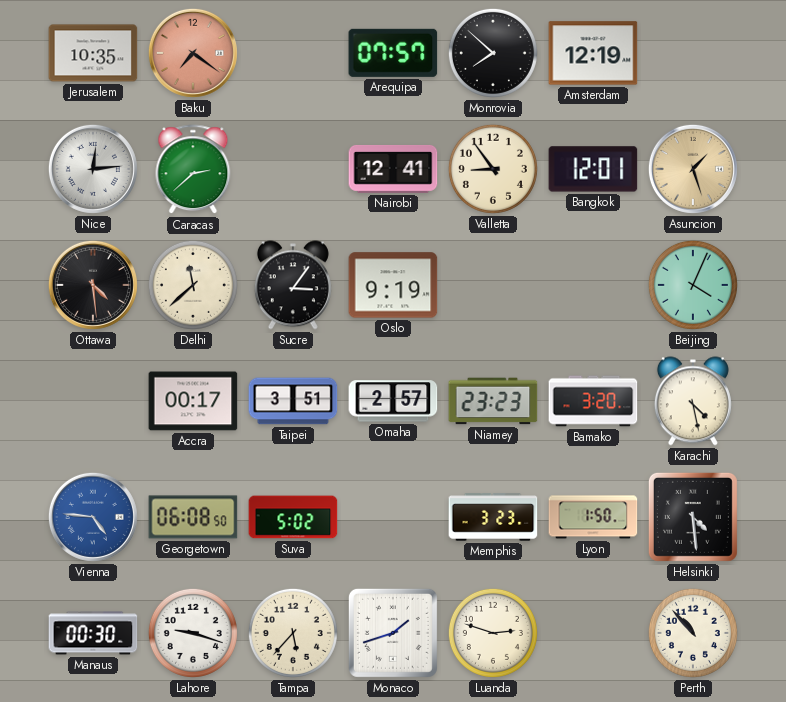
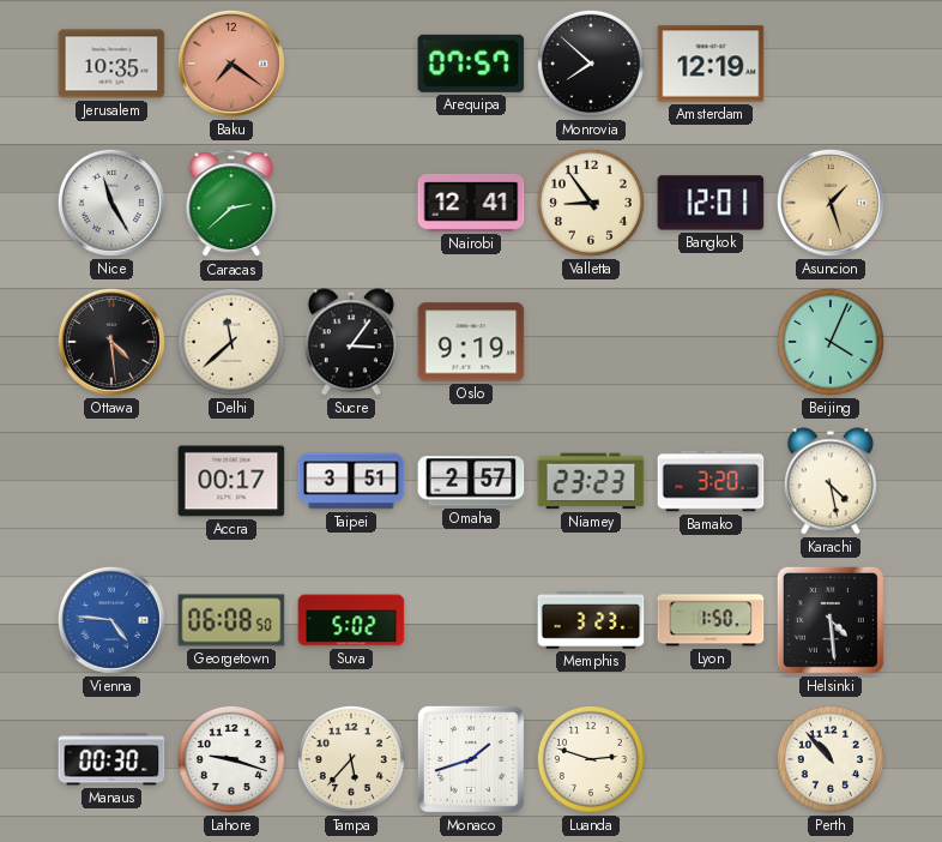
Nice: 12:14 -> 11:25
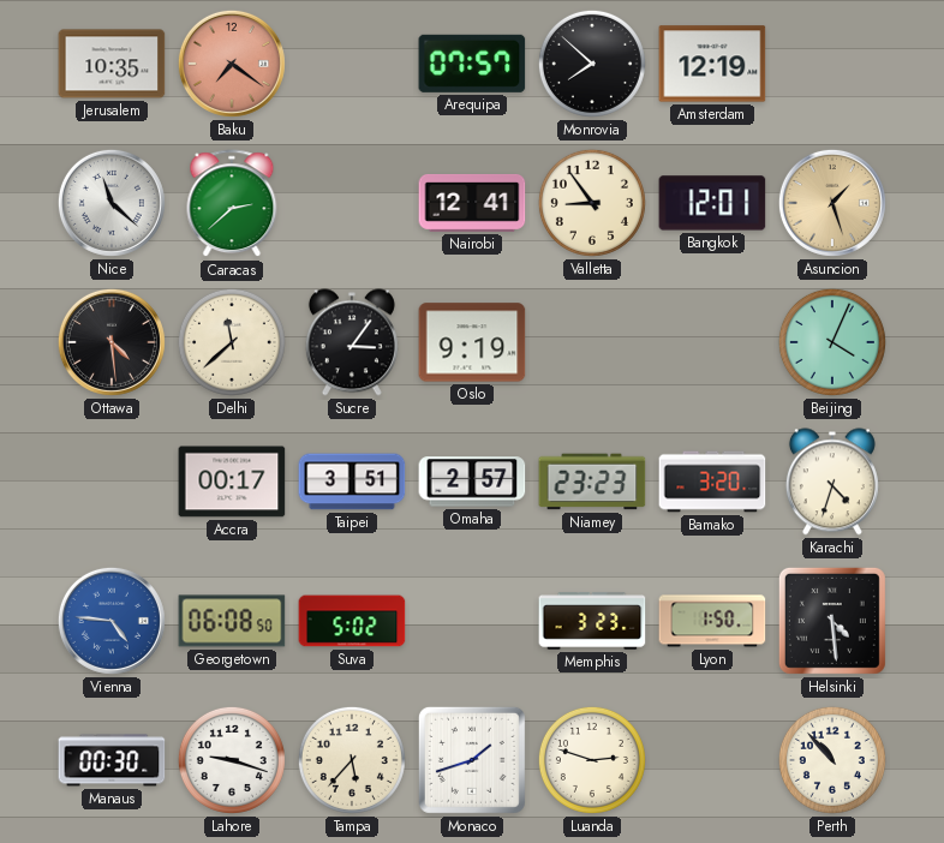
Nice: 11:25 -> 11:22
Karachi: 4:28 -> 4:33
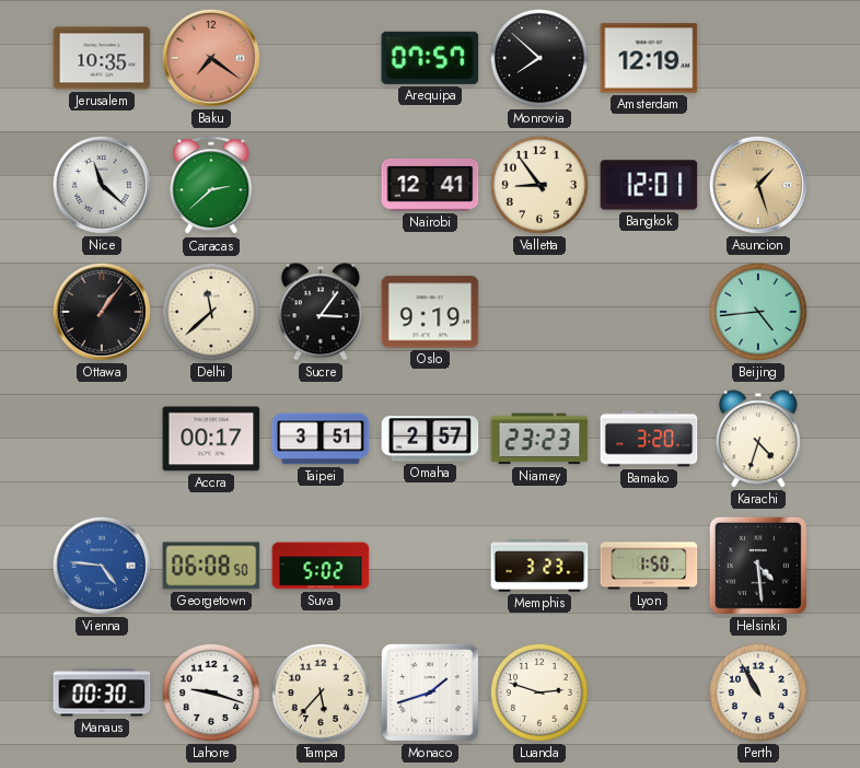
Ottawa: 4:29 -> 1:06
Beijing: 4:04 -> 4:44
Perth: 10:53 -> 10:55
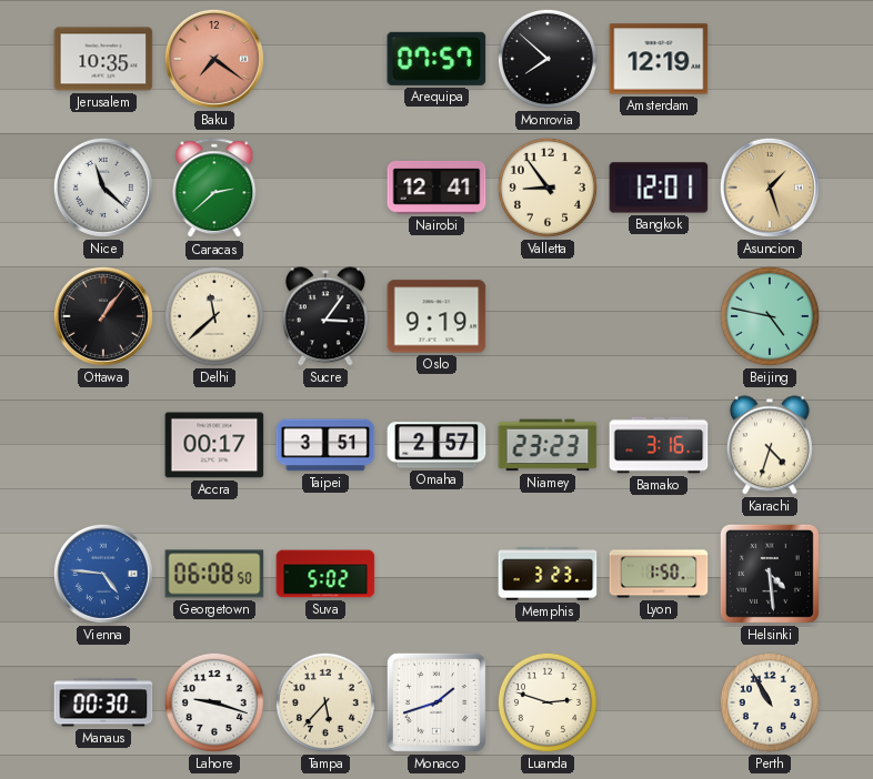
Beijing: 4:44 -> 4:47
Bamako: 3:20 -> 3:16
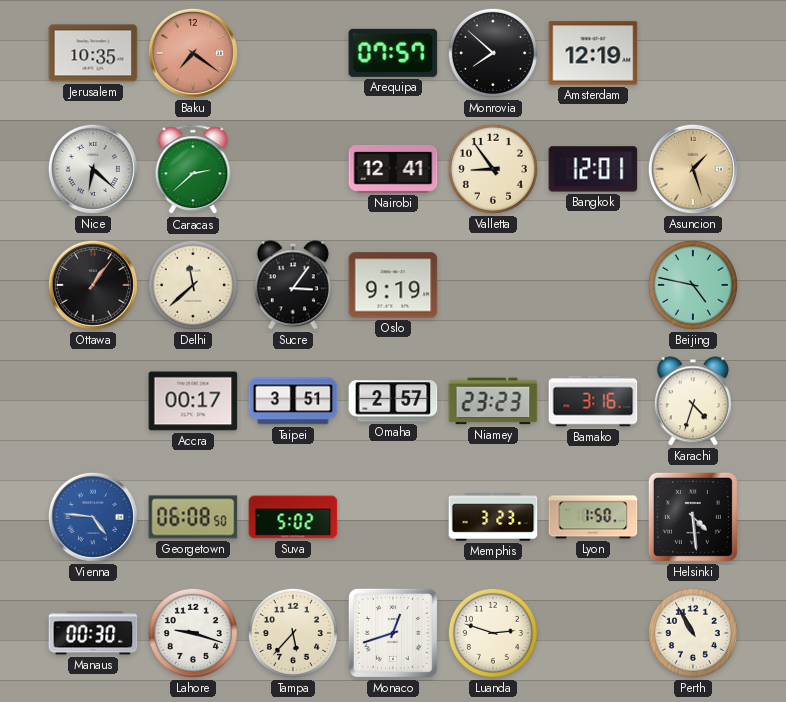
Nice: 11:22 -> 6:22
Monaco: 1:42 -> 12:42
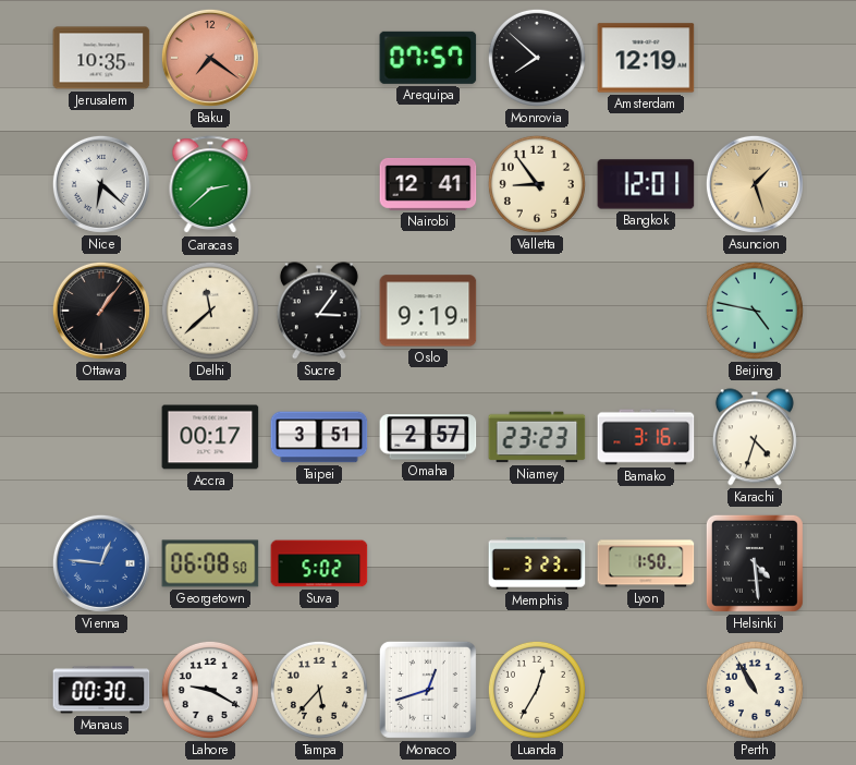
Vienna: 4:46 -> 12:46
Lahore: 9:18 -> 9:20
Luanda: 2:48 -> 12:35
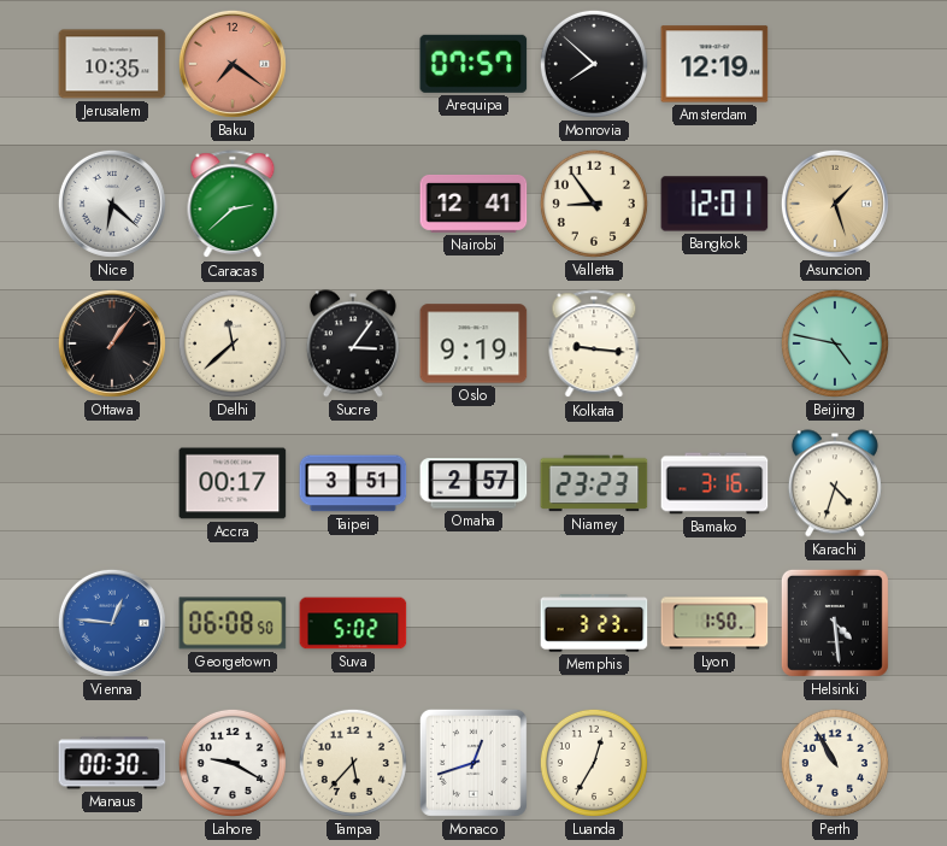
Kolkata: none -> 9:16
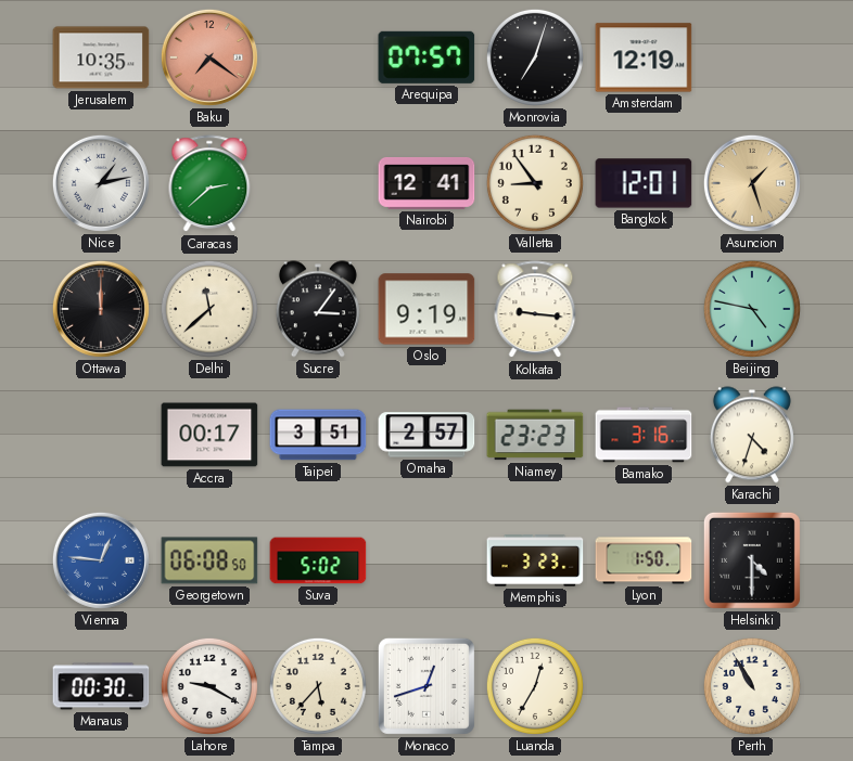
Monrovia: 7:52 -> 7:03
Nice: 6:22 -> 1:13
Ottawa: 1:06 -> 12:00
Helsinki: 4:29 -> 4:30
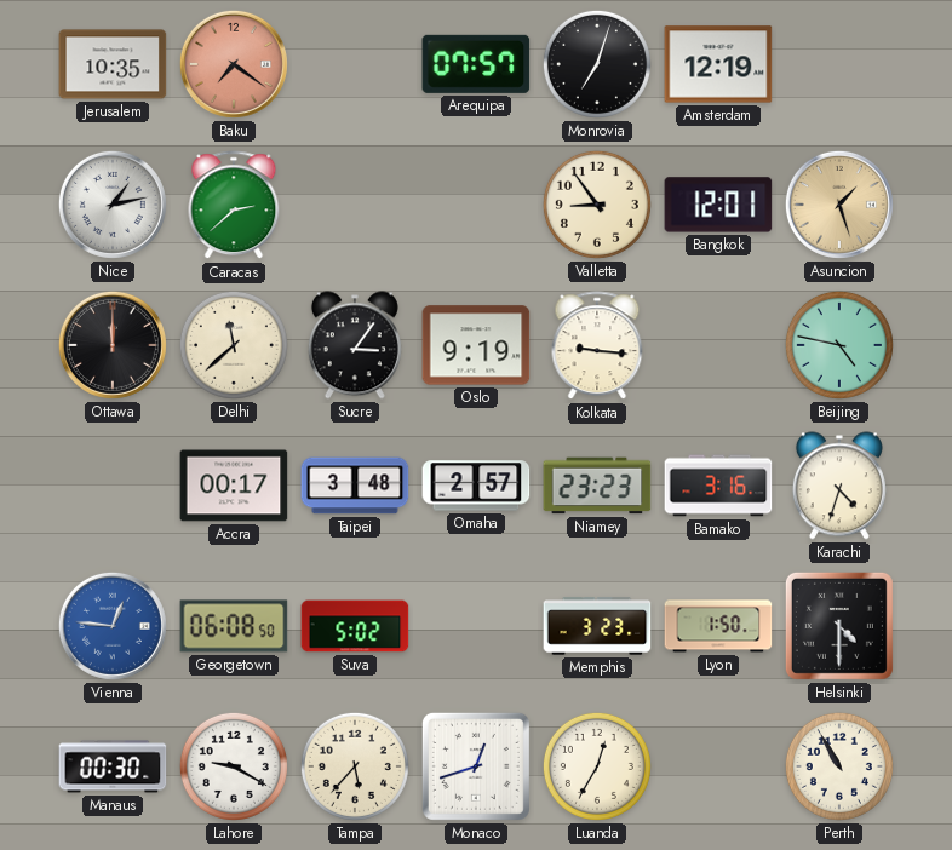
Nairobi: 12:41 -> none
Taipei: 3:51 -> 3:48
